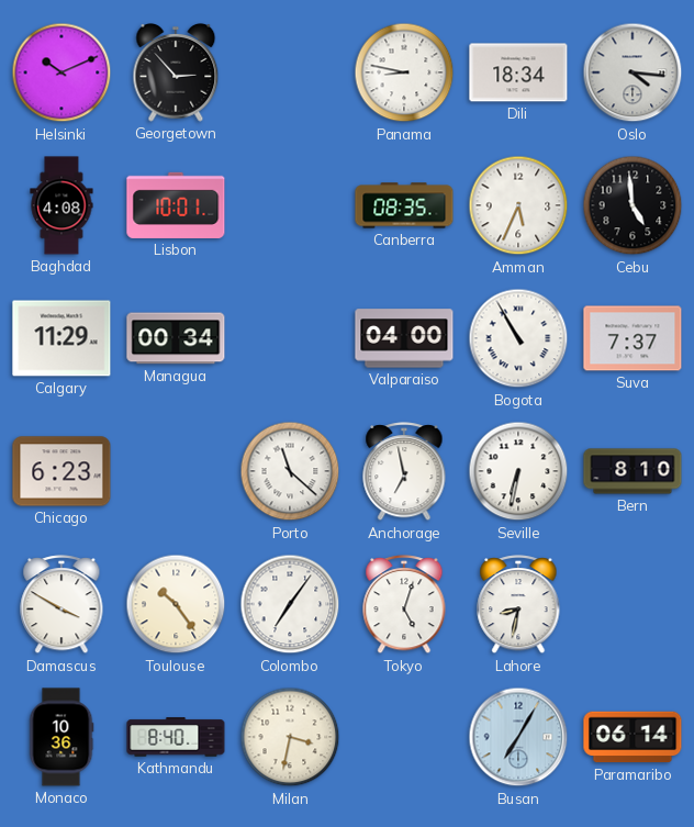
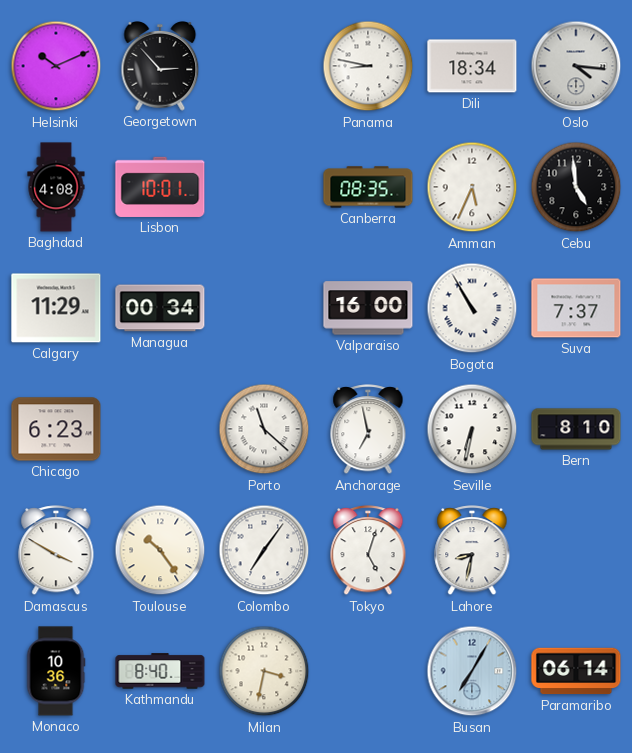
Valparaiso: 04:00 -> 16:00
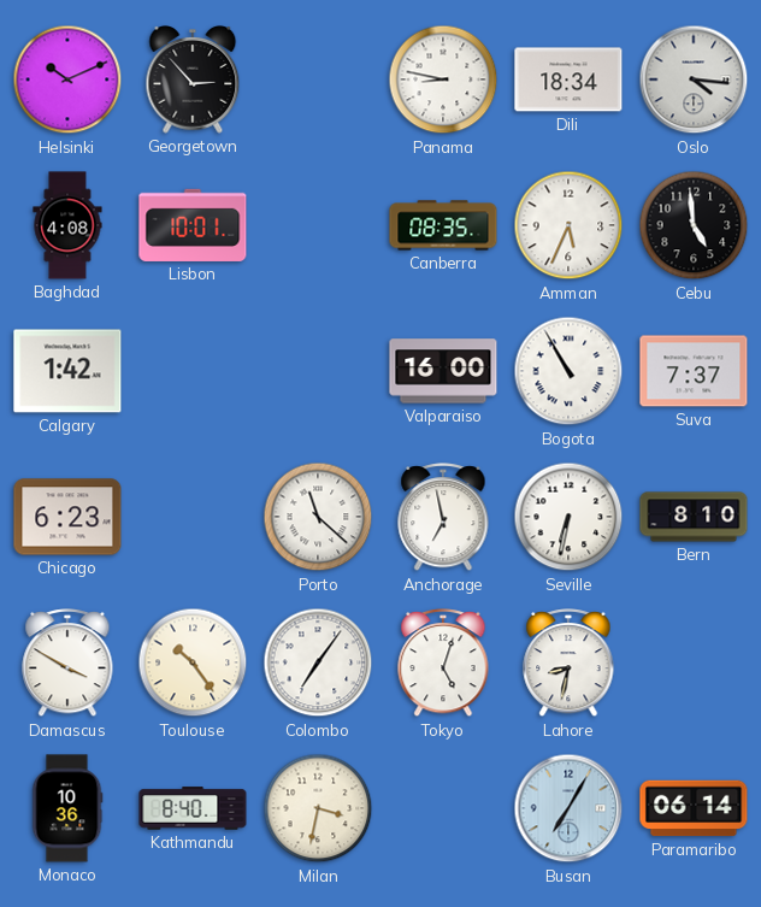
Calgary: 11:29 -> 1:42
Managua: 00:34 -> none
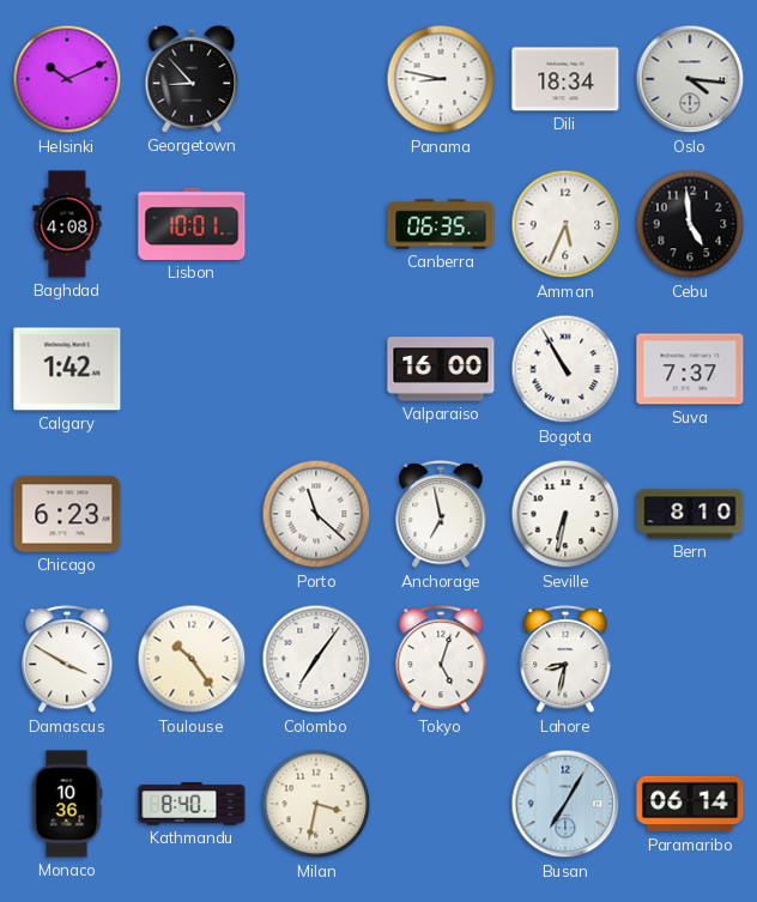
Georgetown: 2:53 -> 8:53
Canberra: 08:35 -> 06:35
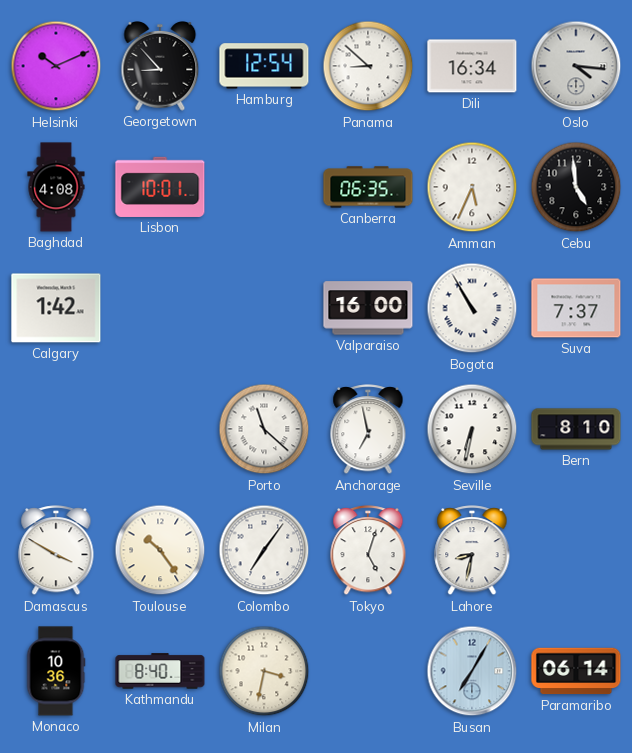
Hamburg: none -> 12:54
Panama: 8:47 -> 8:52
Dili: 18:34 -> 16:34
Chicago: 6:23 -> none
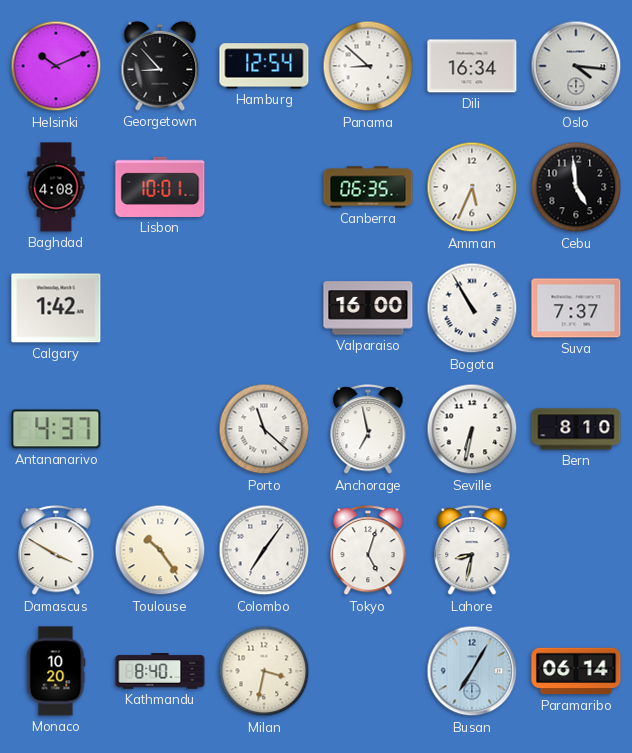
Antananarivo: none -> 4:37
Monaco: 10:36 -> 10:20
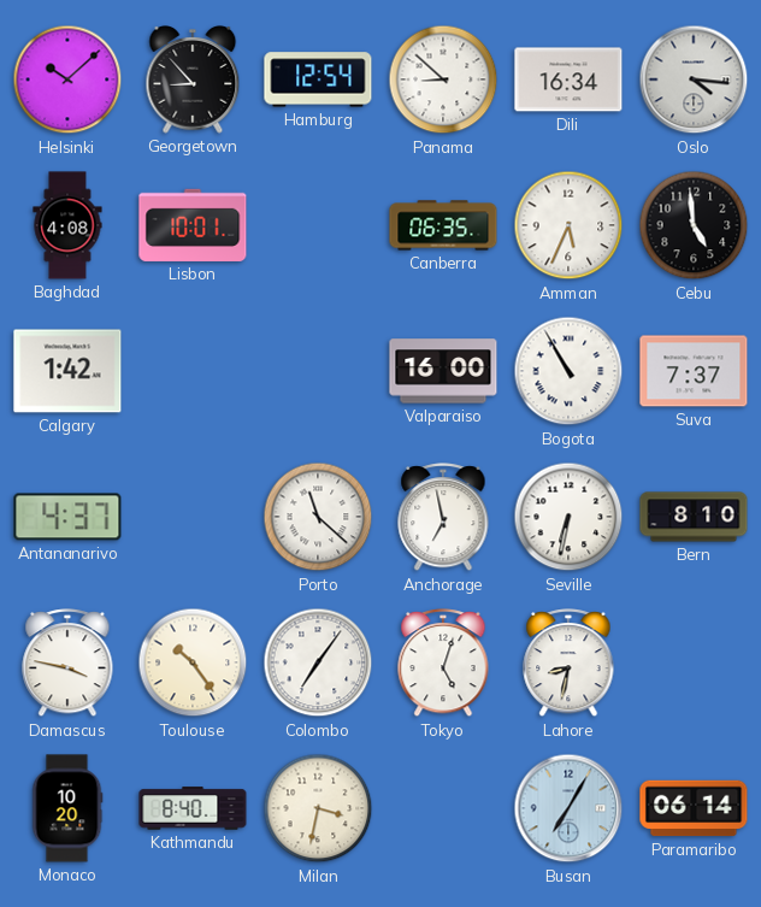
Helsinki: 10:11 -> 10:08
Damascus: 3:50 -> 3:47
